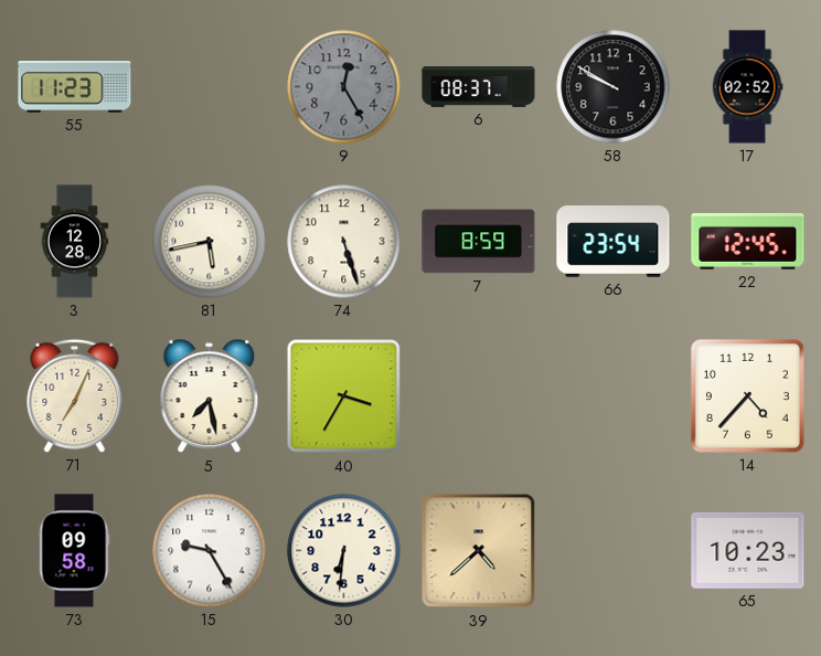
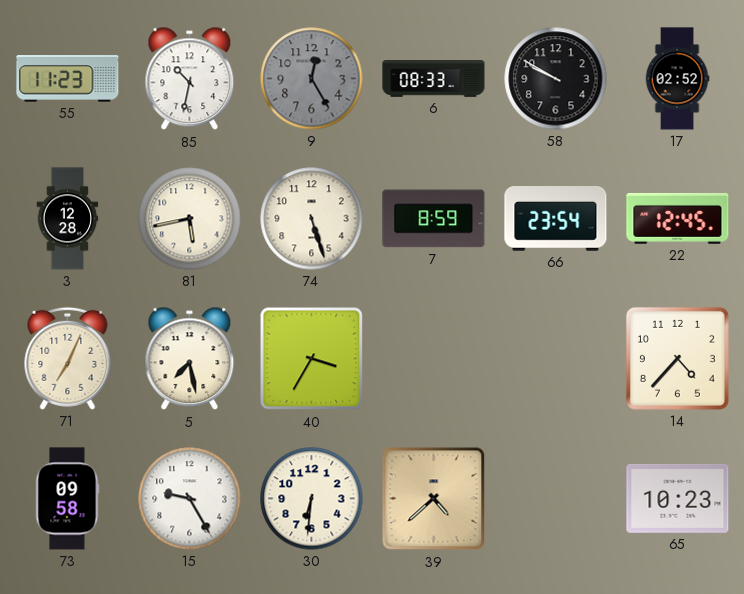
85: none -> 10:32
6: 08:37 -> 08:33
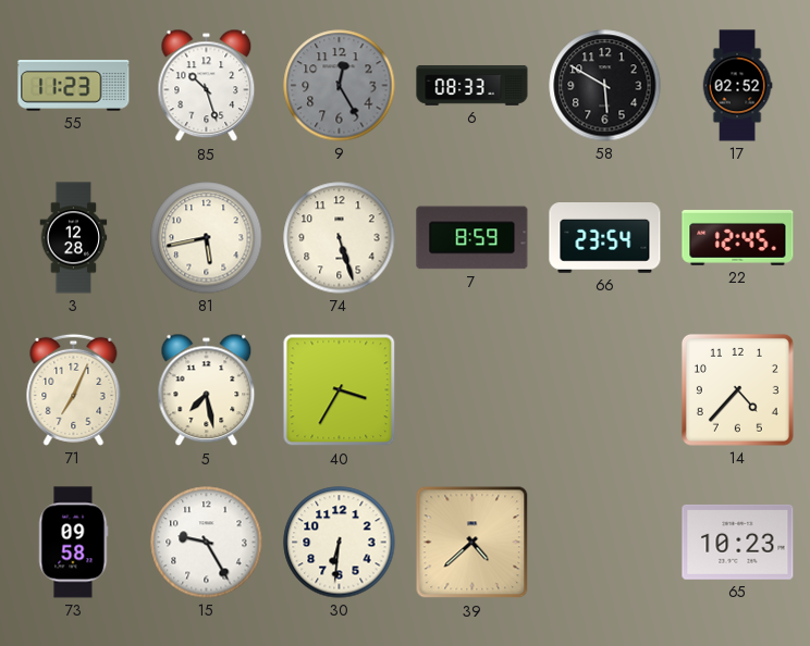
85: 10:32 -> 10:27
58: 9:50 -> 5:50
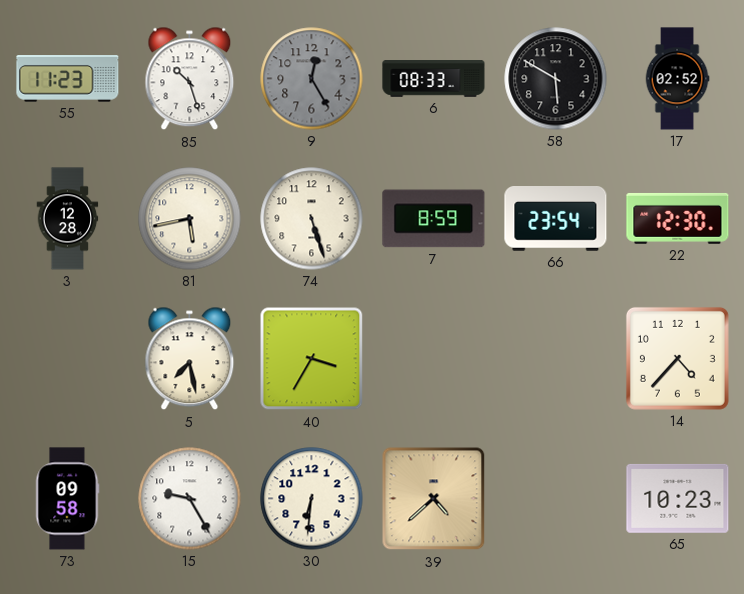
22: 12:45 -> 12:30
71: 7:04 -> none
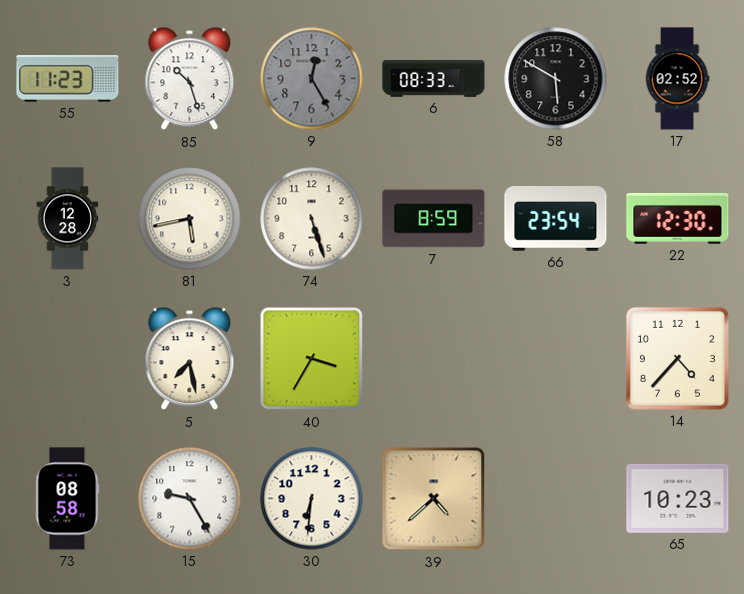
73: 09:58 -> 08:58
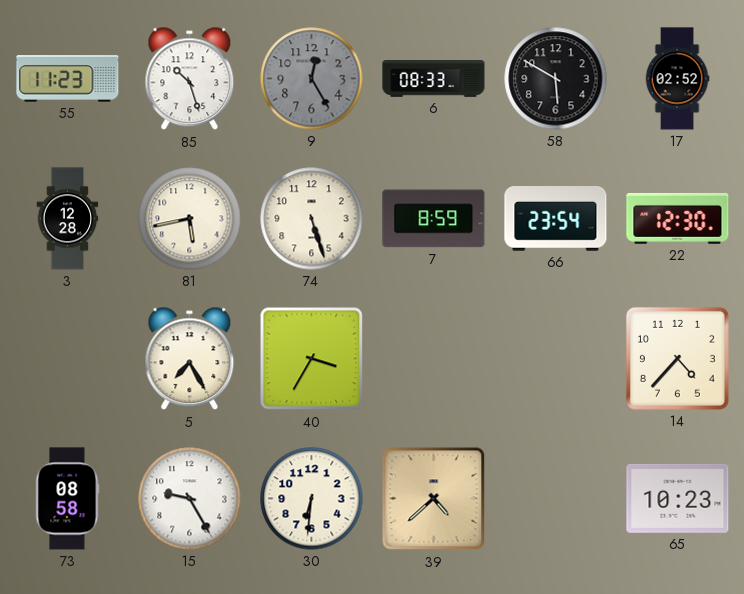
5: 7:28 -> 7:25
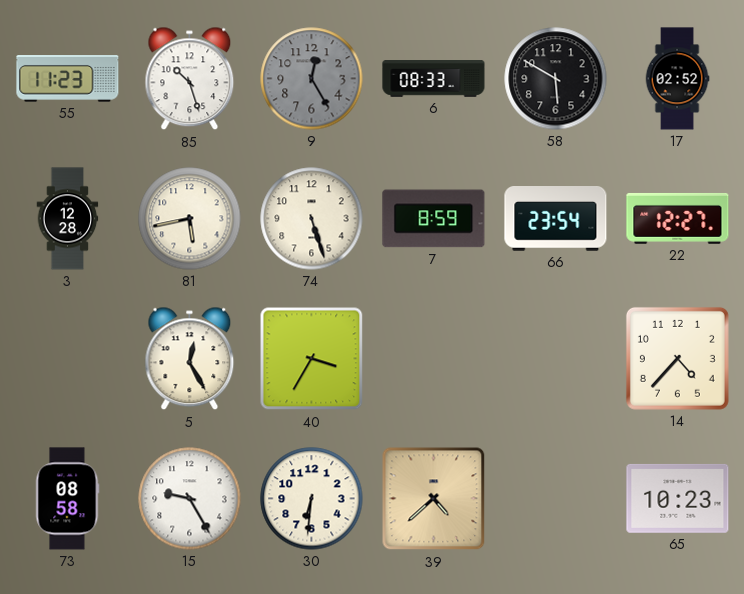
22: 12:30 -> 12:27
5: 7:25 -> 12:25
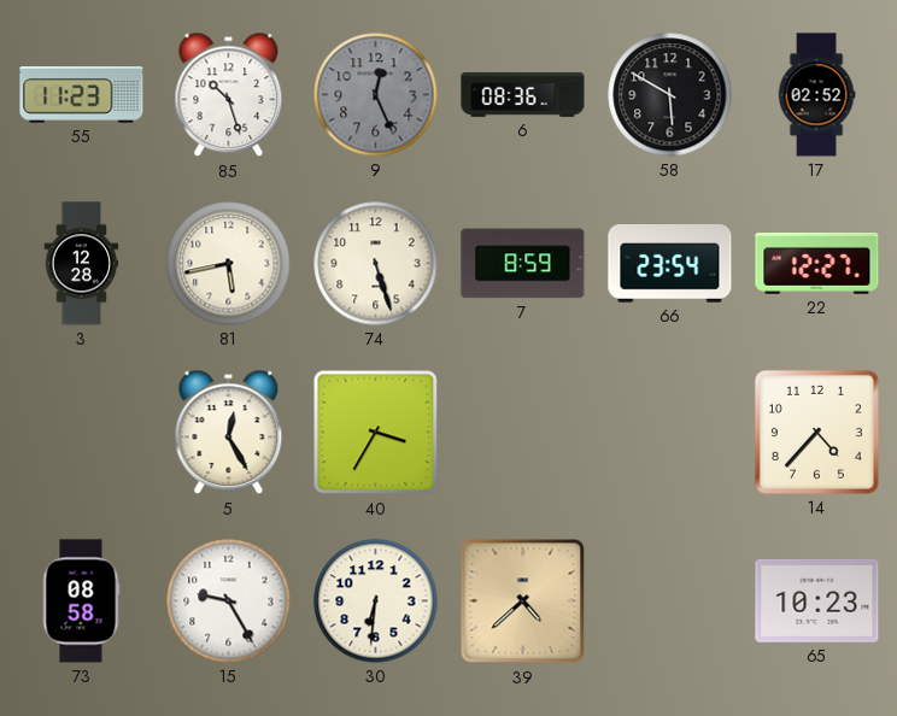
9: 12:25 -> 12:26
6: 08:33 -> 08:36
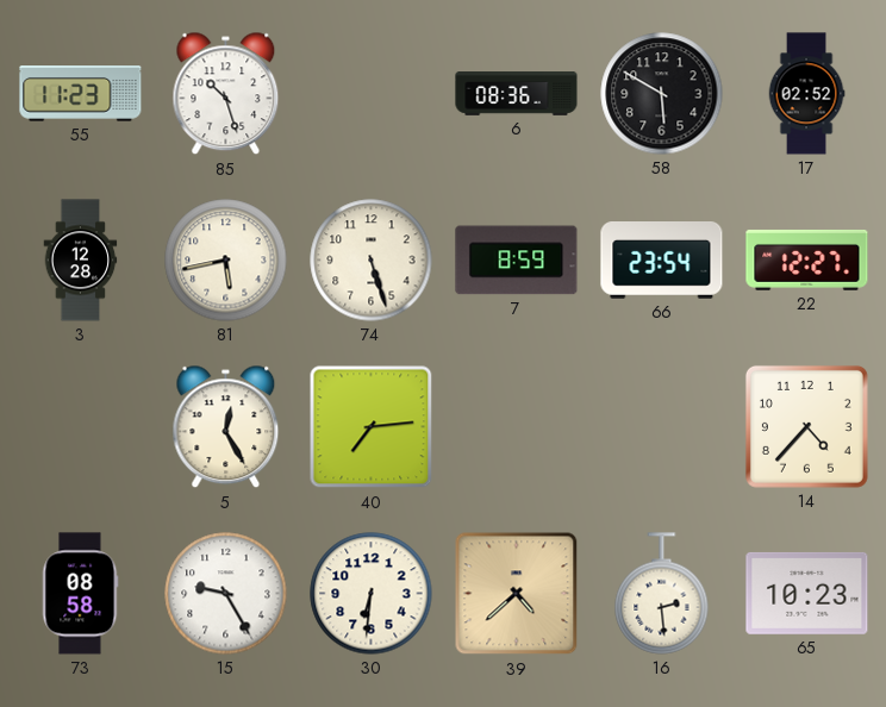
9: 12:26 -> none
40: 3:35 -> 7:14
16: none -> 2:29
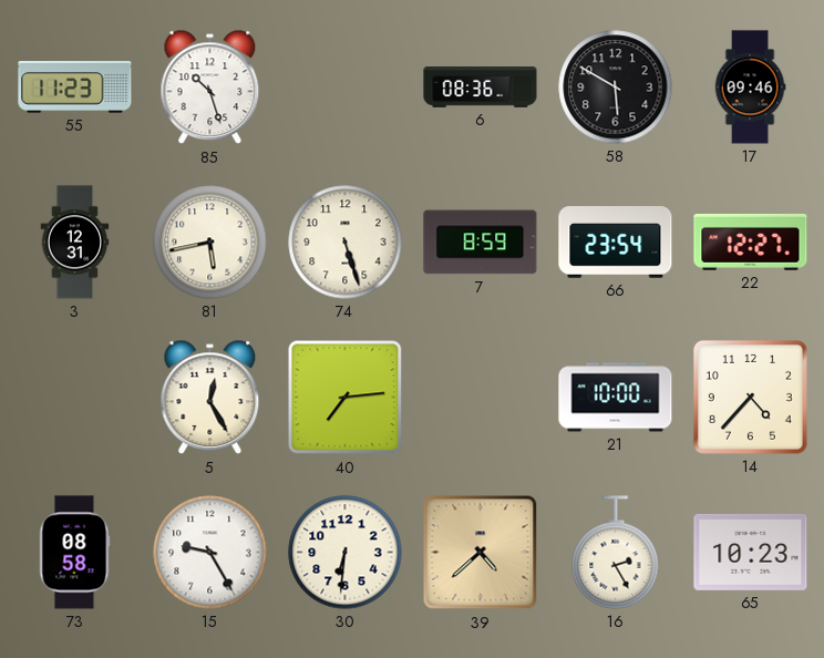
17: 02:52 -> 09:46
3: 12:28 -> 12:31
21: none -> 10:00
16: 2:29 -> 2:25
